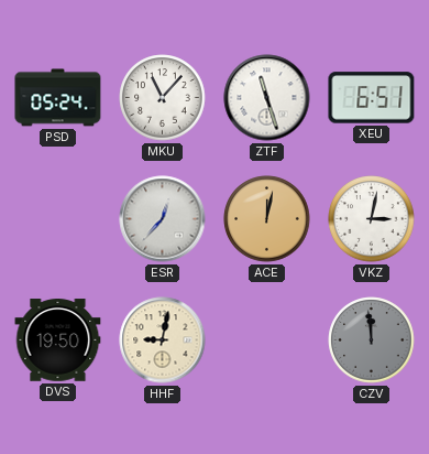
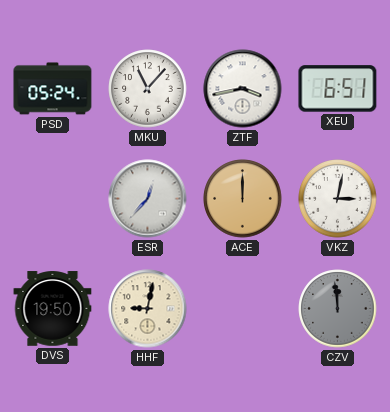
ZTF: 11:27 -> 3:43
ACE: 12:02 -> 12:00
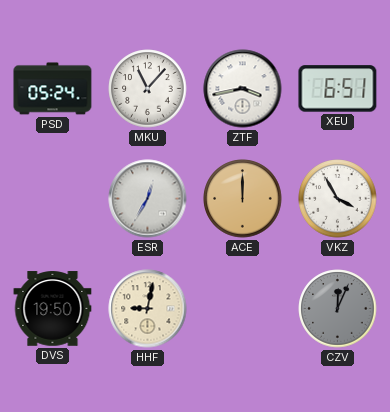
ESR: 12:37 -> 12:35
VKZ: 3:02 -> 3:55
CZV: 11:59 -> 12:04
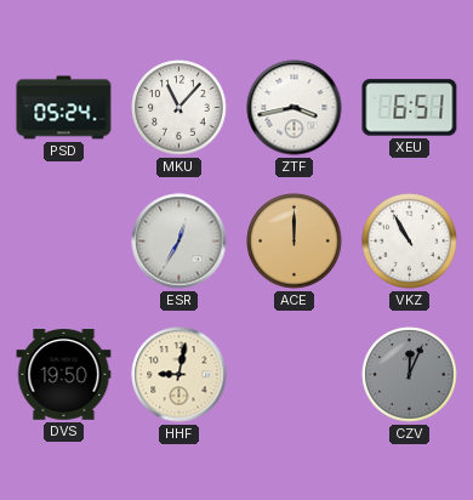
VKZ: 3:55 -> 10:55
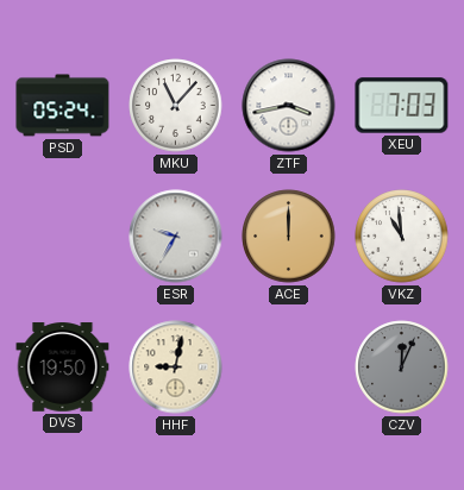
XEU: 6:51 -> 7:03
ESR: 12:35 -> 9:35
VKZ: 10:55 -> 10:59
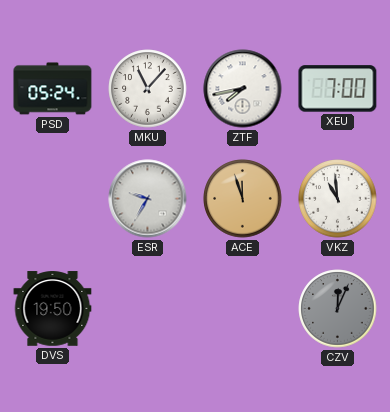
ZTF: 3:43 -> 7:43
XEU: 7:03 -> 7:00
ACE: 12:00 -> 11:57
HHF: 9:02 -> none
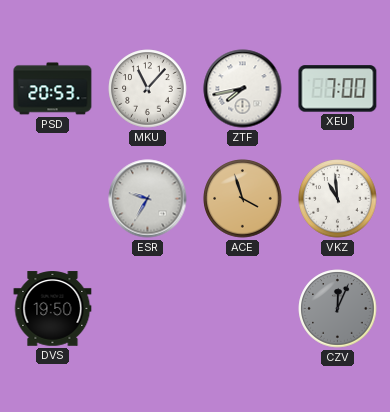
PSD: 05:24 -> 20:53
ACE: 11:57 -> 3:57
